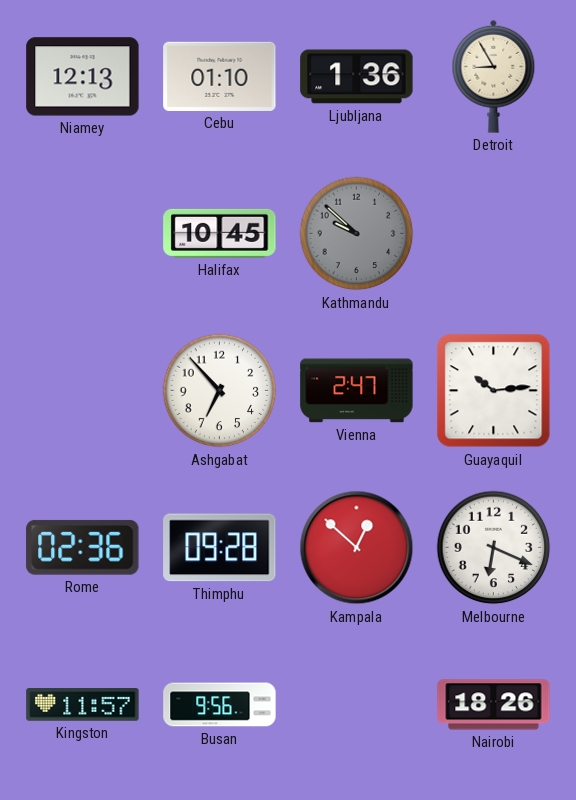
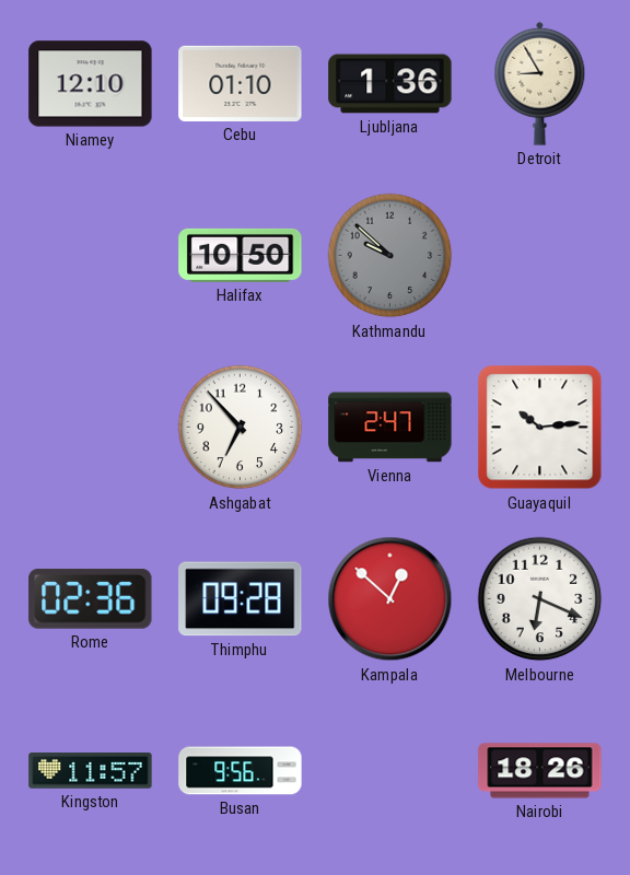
Niamey: 12:13 -> 12:10
Halifax: 10:45 -> 10:50
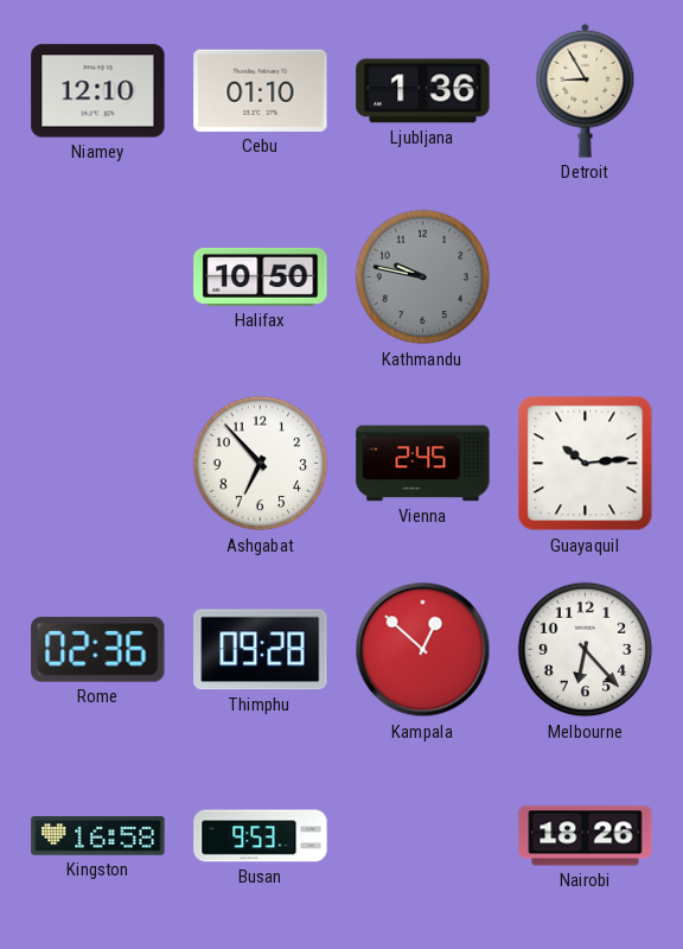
Kathmandu: 9:52 -> 9:47
Vienna: 2:47 -> 2:45
Melbourne: 6:19 -> 6:23
Kingston: 11:57 -> 16:58
Busan: 9:56 -> 9:53
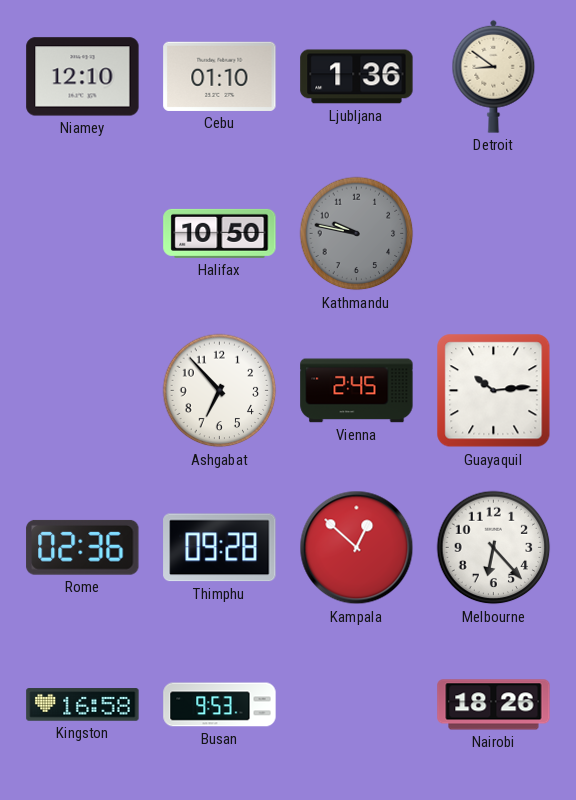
Detroit: 8:55 -> 8:51
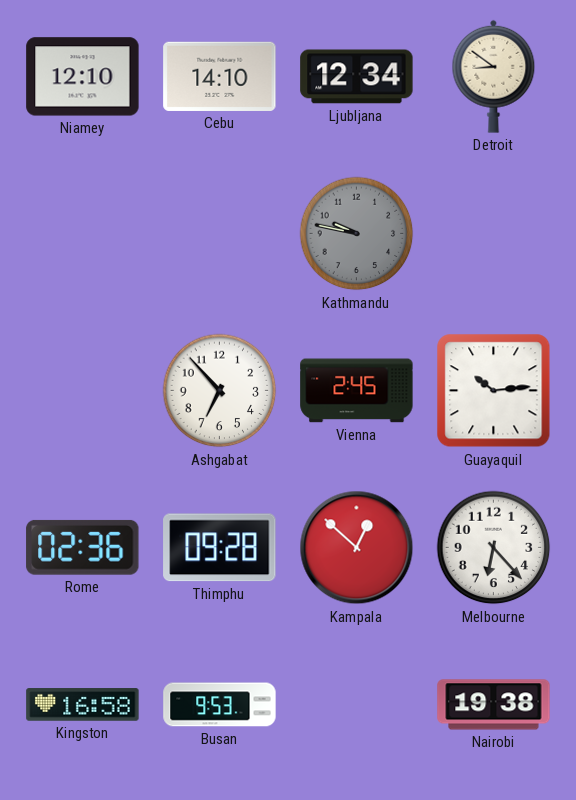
Cebu: 01:10 -> 14:10
Ljubljana: 1:36 -> 12:34
Halifax: 10:50 -> none
Nairobi: 18:26 -> 19:38
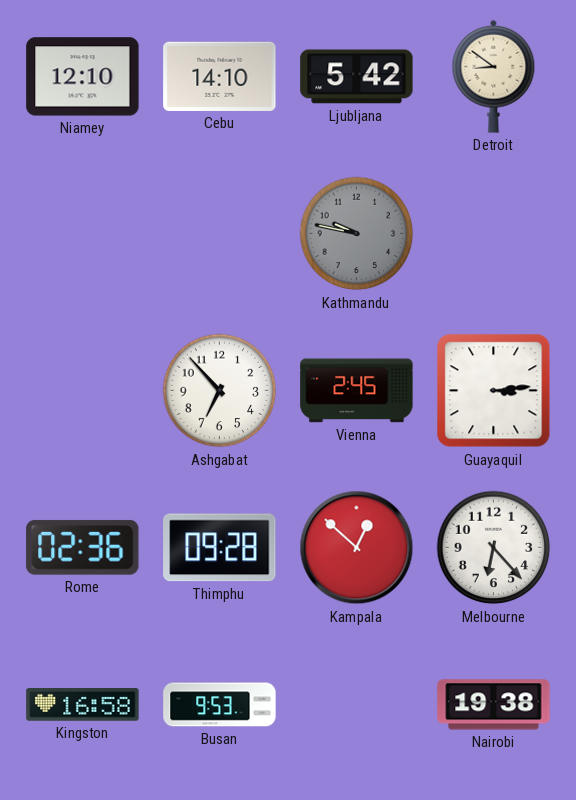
Ljubljana: 12:34 -> 5:42
Guayaquil: 10:14 -> 3:14
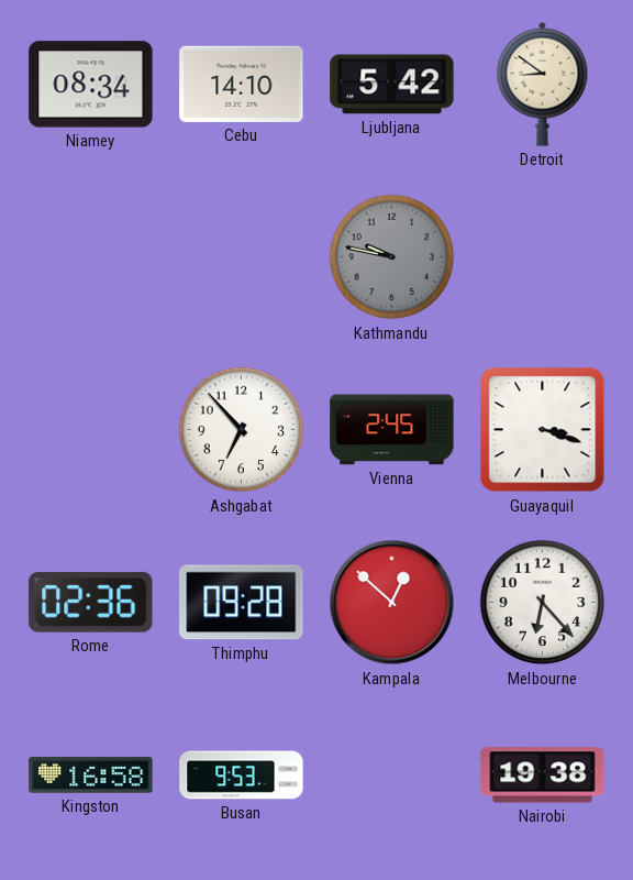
Niamey: 12:10 -> 08:34
Guayaquil: 3:14 -> 3:18
